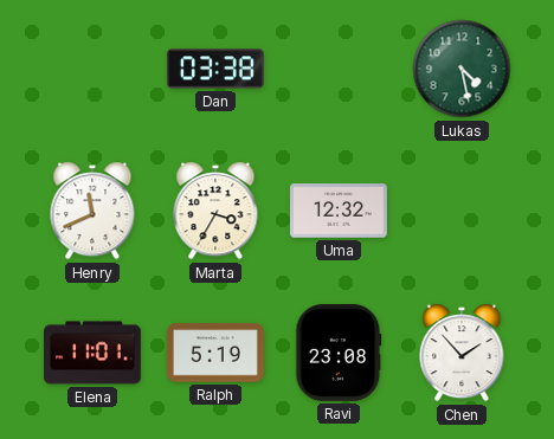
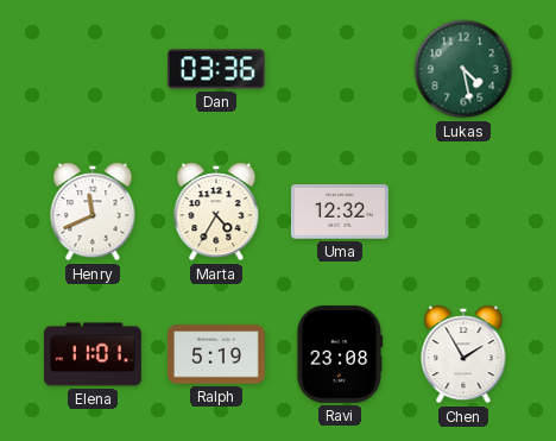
Dan: 03:38 -> 03:36
Marta: 3:35 -> 4:35
Chen: 1:53 -> 1:55
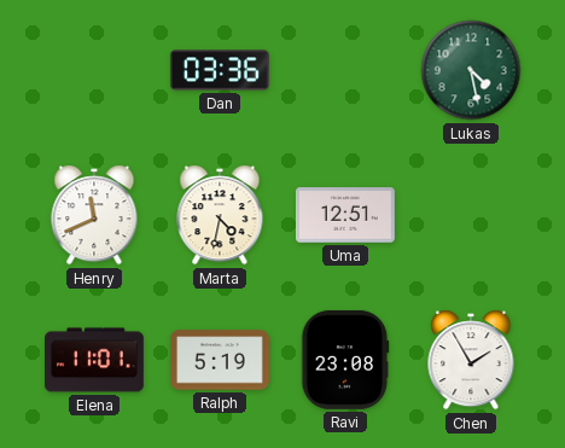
Marta: 4:35 -> 4:32
Uma: 12:32 -> 12:51
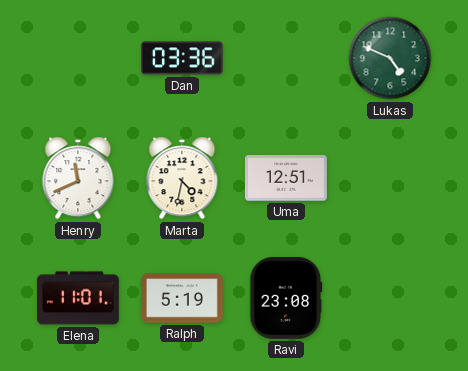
Lukas: 4:28 -> 4:49
Chen: 1:55 -> none
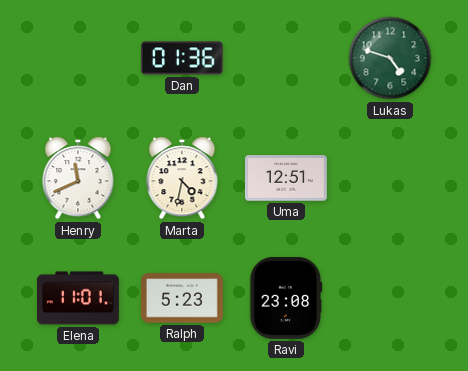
Dan: 03:36 -> 01:36
Lukas: 4:49 -> 4:48
Ralph: 5:19 -> 5:23
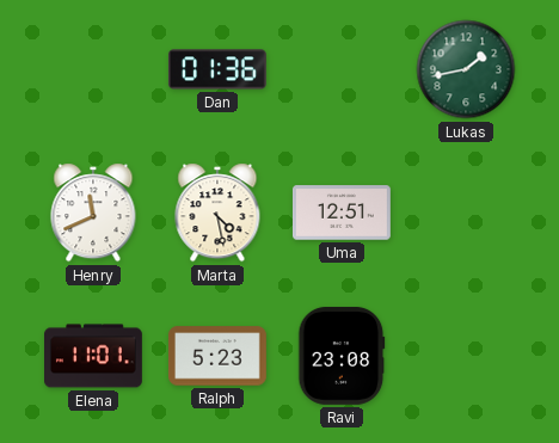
Lukas: 4:48 -> 1:43
Marta: 4:32 -> 4:28
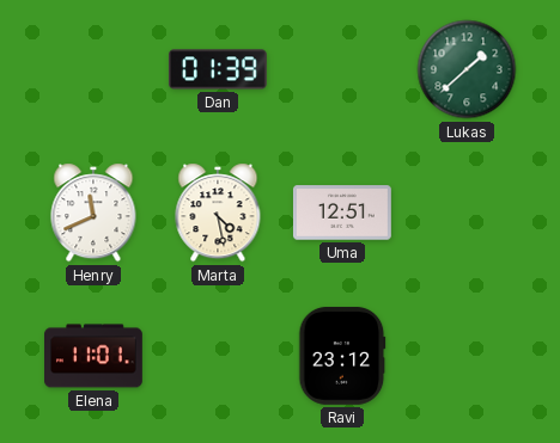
Dan: 01:36 -> 01:39
Lukas: 1:43 -> 1:38
Ralph: 5:23 -> none
Ravi: 23:08 -> 23:12
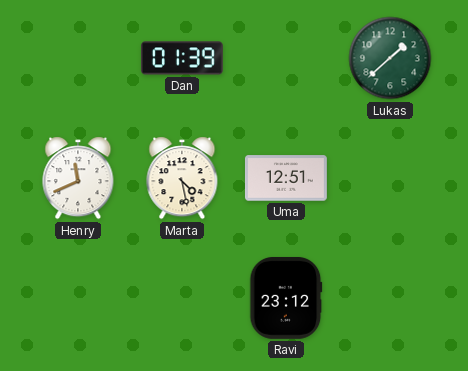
Elena: 11:01 -> none
